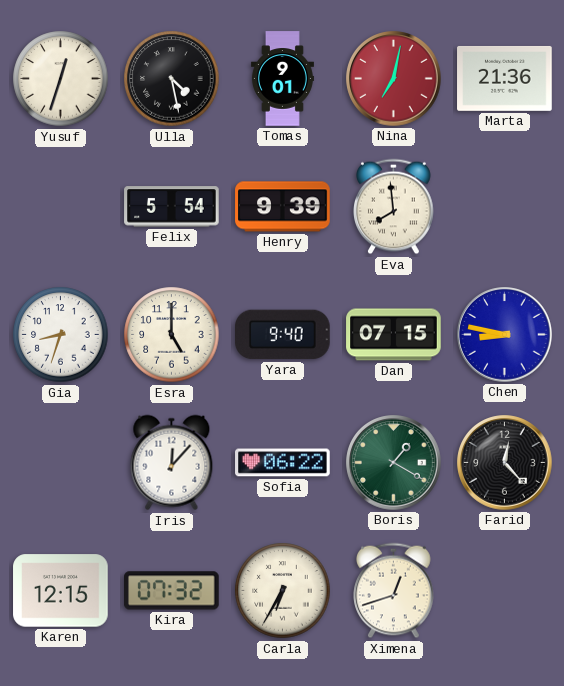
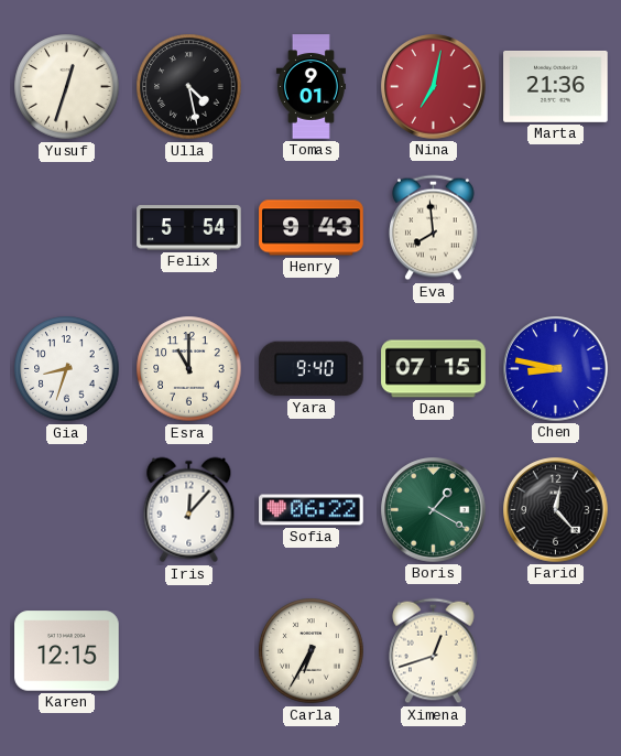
Henry: 9:39 -> 9:43
Esra: 5:00 -> 11:00
Kira: 07:32 -> none
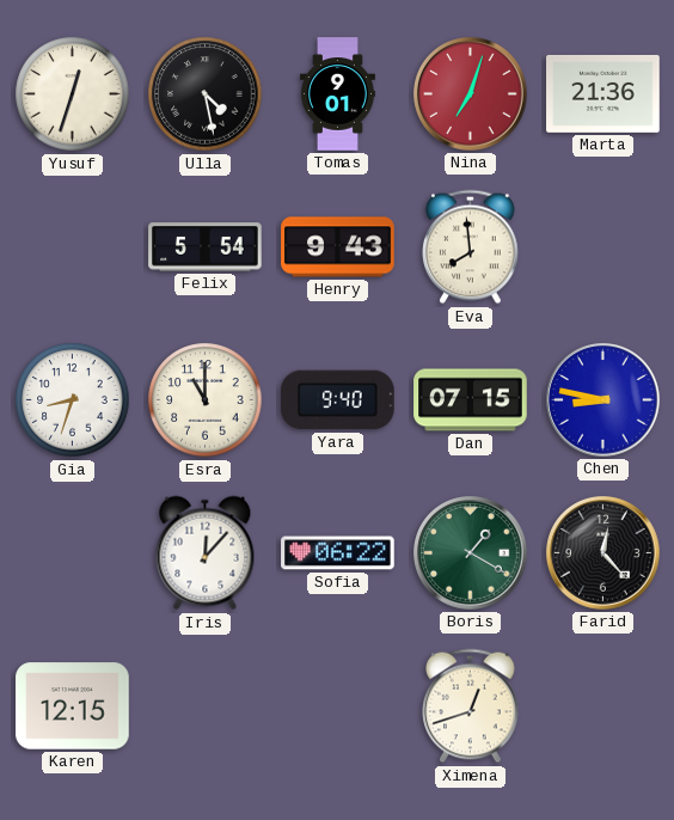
Nina: 7:02 -> 7:03
Carla: 6:35 -> none
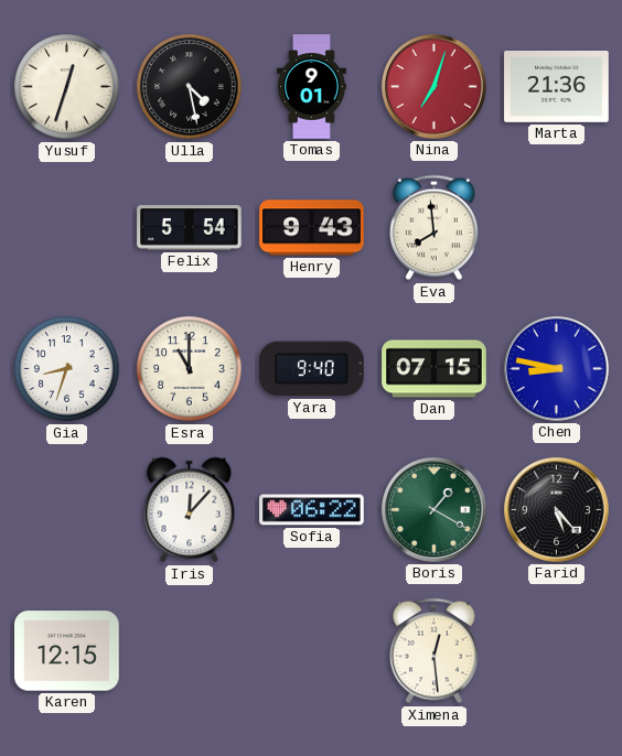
Farid: 12:23 -> 5:23
Ximena: 12:42 -> 12:29
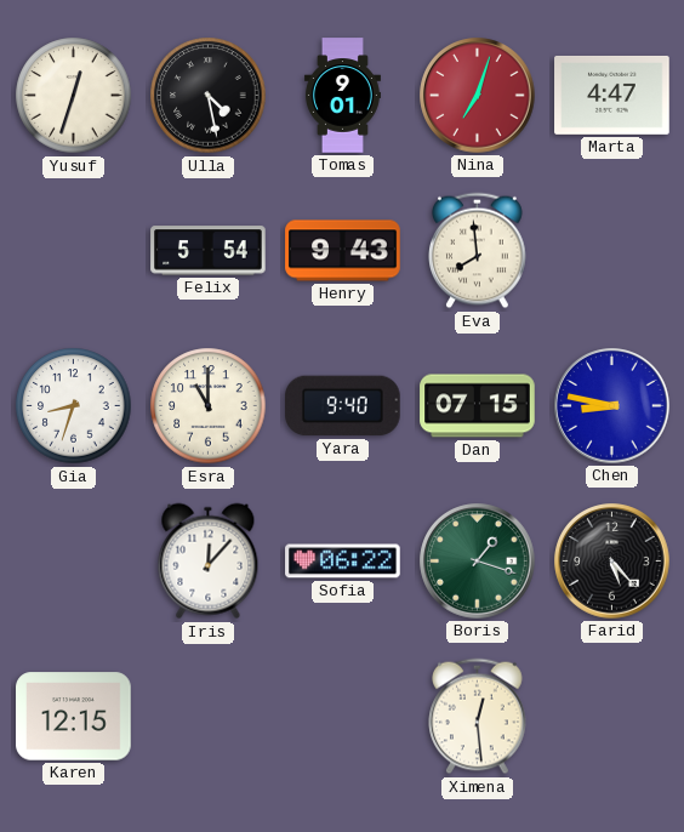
Marta: 21:36 -> 4:47
Boris: 1:20 -> 1:18
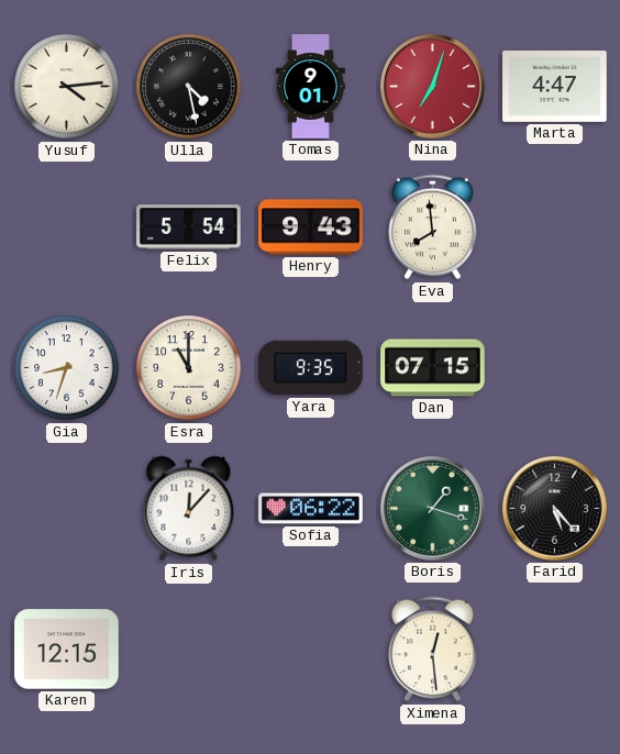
Yusuf: 12:33 -> 4:14
Yara: 9:40 -> 9:35
Chen: 8:47 -> none
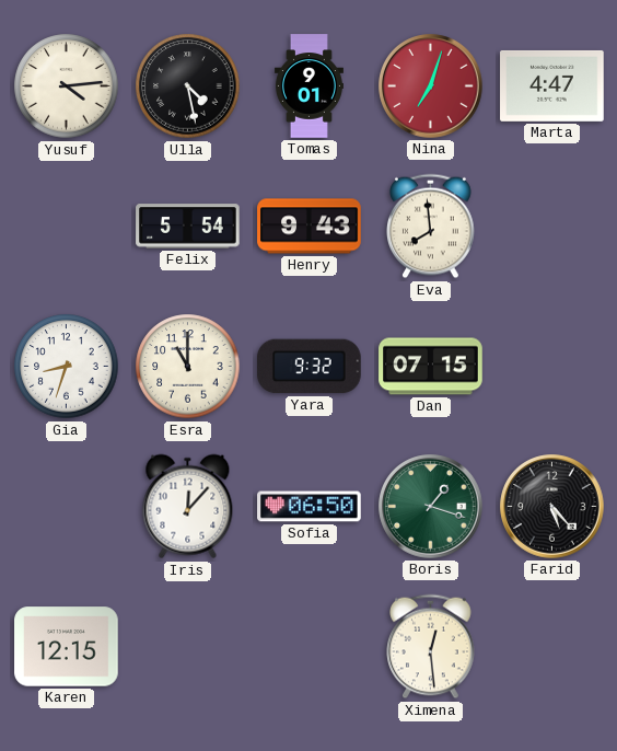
Yara: 9:35 -> 9:32
Sofia: 06:22 -> 06:50
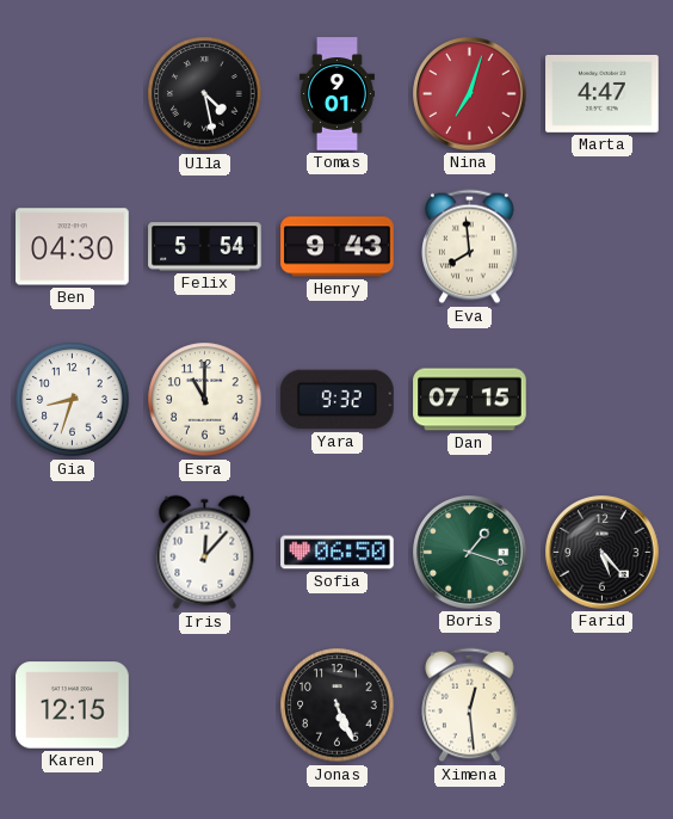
Yusuf: 4:14 -> none
Ben: none -> 04:30
Jonas: none -> 5:26
